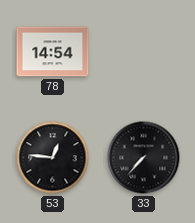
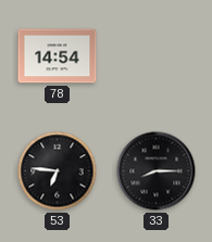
53: 12:46 -> 6:46
33: 7:37 -> 8:15
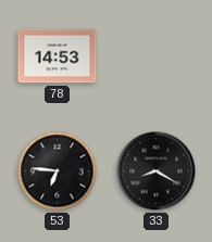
78: 14:54 -> 14:53
33: 8:15 -> 8:20
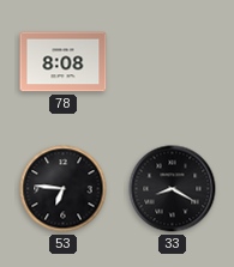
78: 14:53 -> 8:08
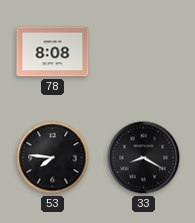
53: 6:46 -> 7:46
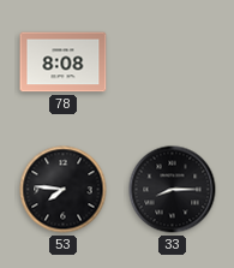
33: 8:20 -> 8:15
